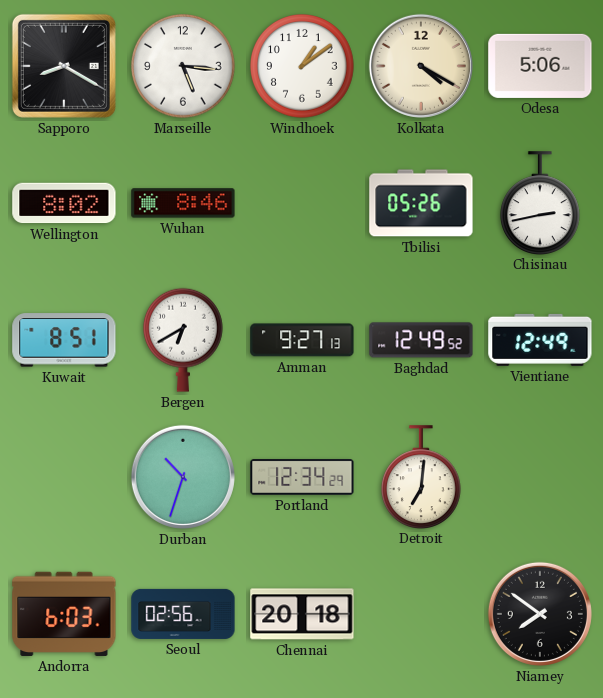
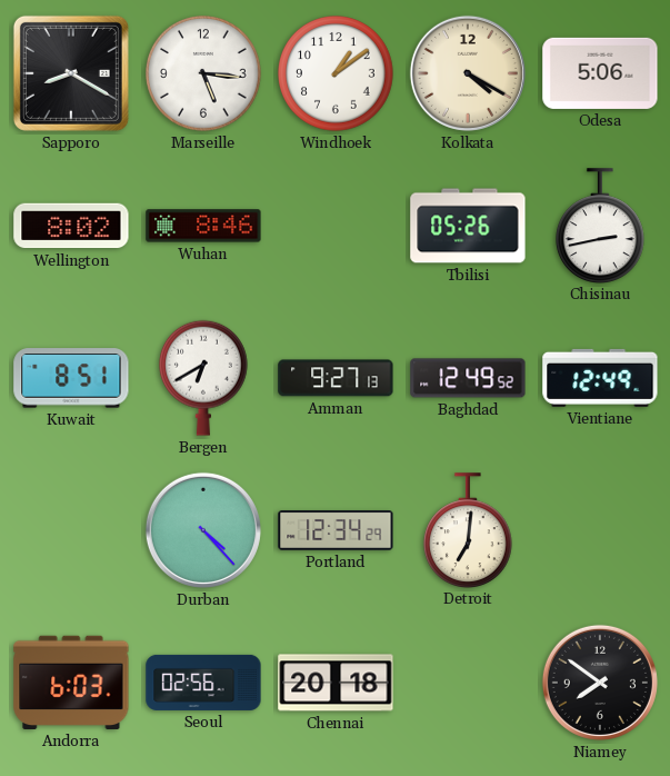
Durban: 10:33 -> 4:23
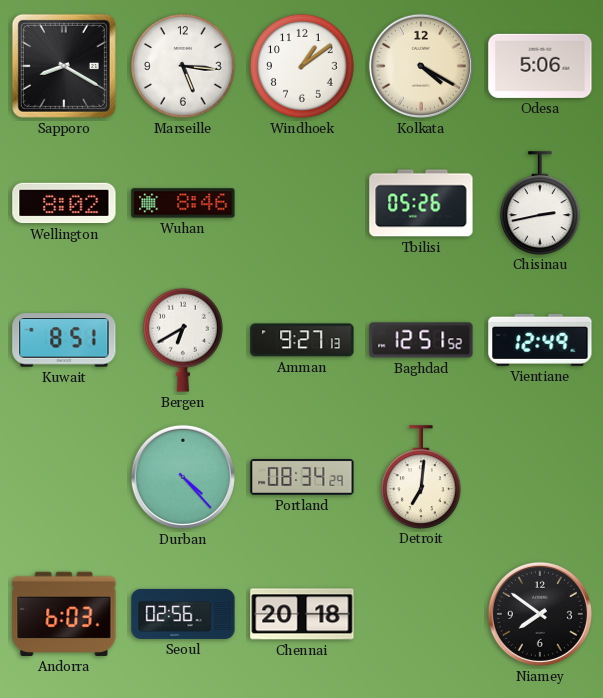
Baghdad: 12:49 -> 12:51
Portland: 12:34 -> 08:34
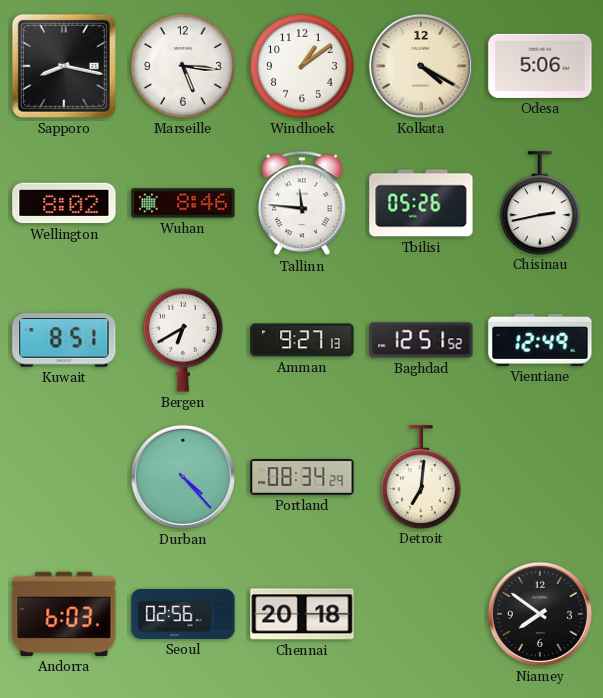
Sapporo: 8:20 -> 8:17
Tallinn: none -> 11:46
